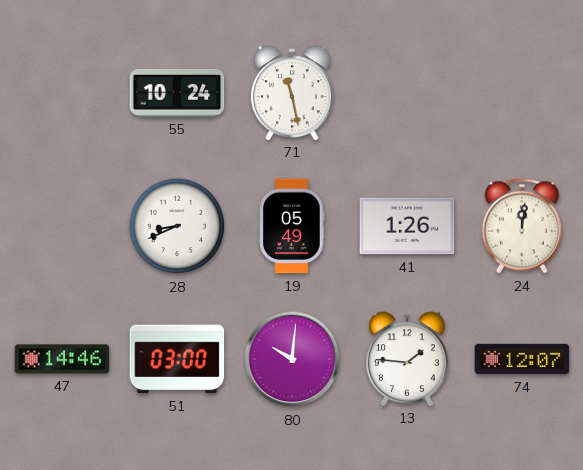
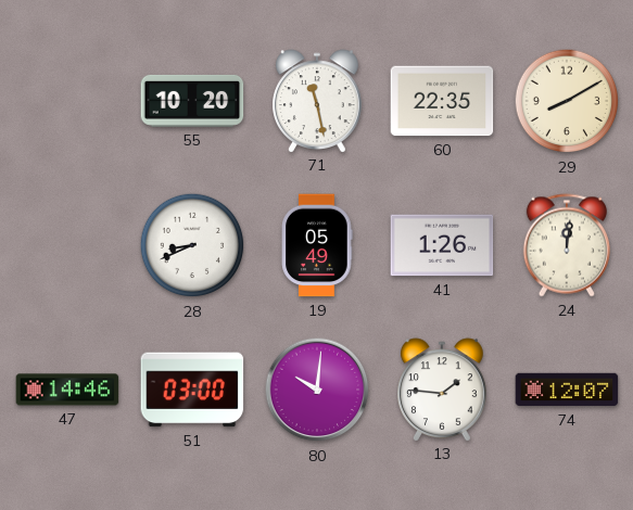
55: 10:24 -> 10:20
60: none -> 22:35
29: none -> 8:10
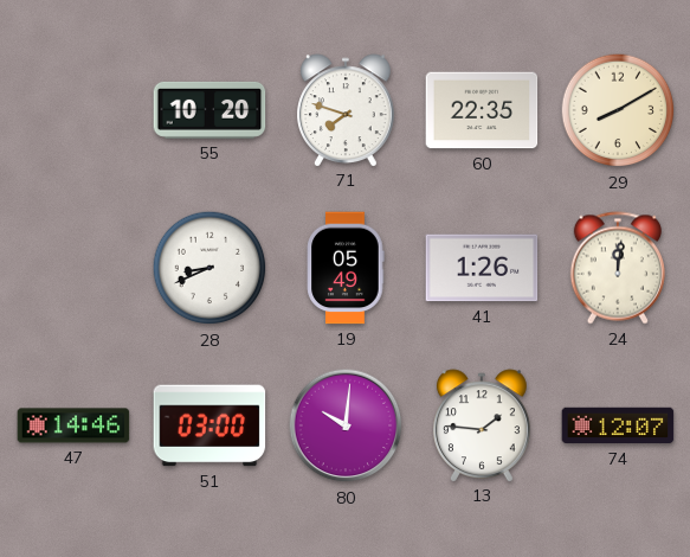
71: 11:28 -> 7:48
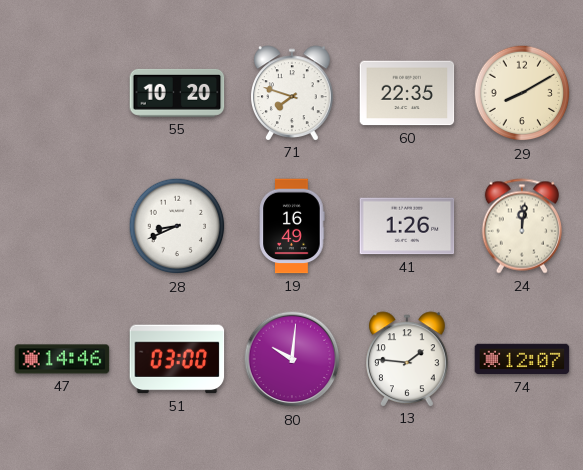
19: 05:49 -> 16:49
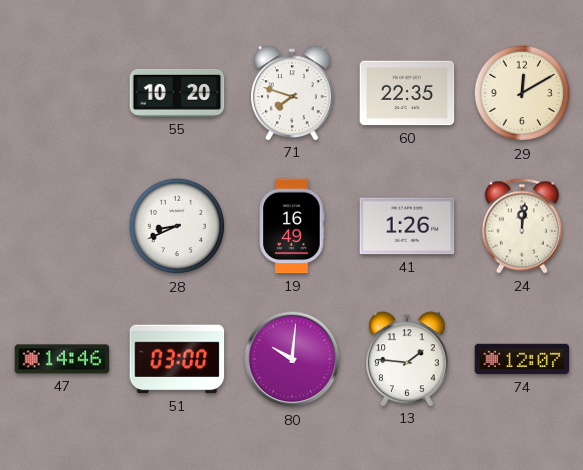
29: 8:10 -> 12:10
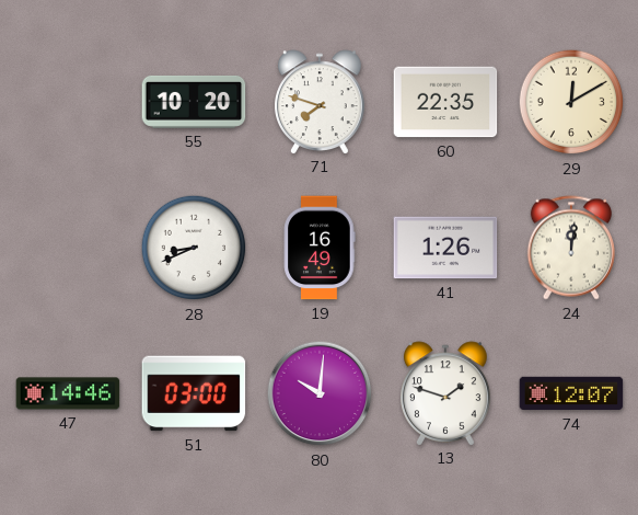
13: 1:46 -> 1:48
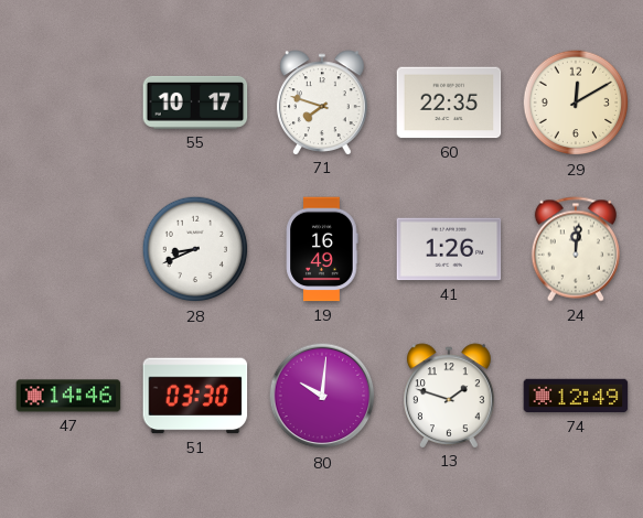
55: 10:20 -> 10:17
51: 03:00 -> 03:30
74: 12:07 -> 12:49
